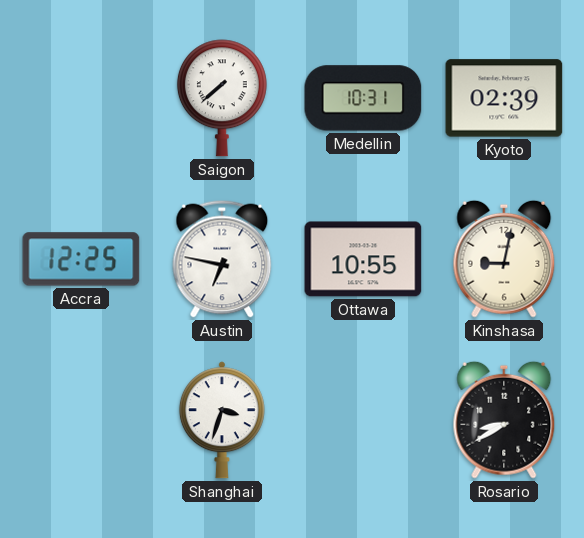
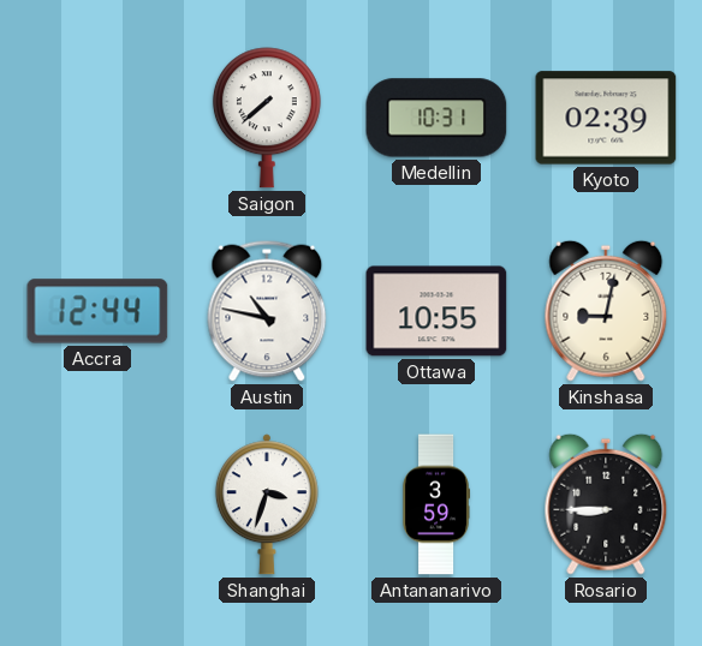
Accra: 12:25 -> 12:44
Austin: 6:47 -> 10:47
Antananarivo: none -> 3:59
Rosario: 8:40 -> 8:45
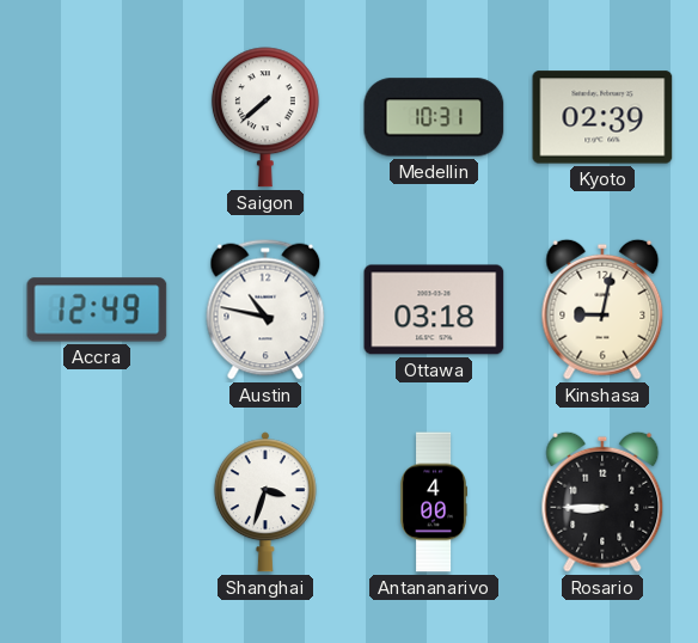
Accra: 12:44 -> 12:49
Ottawa: 10:55 -> 03:18
Antananarivo: 3:59 -> 4:00
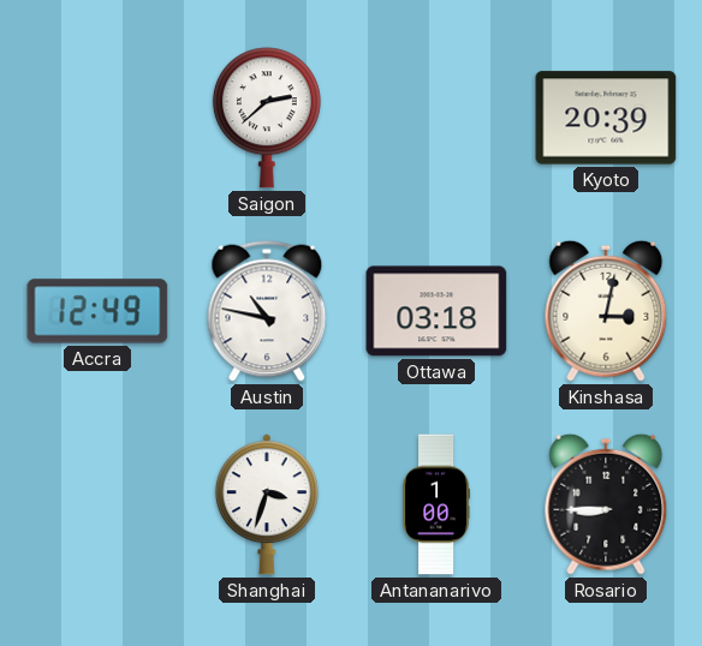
Saigon: 7:38 -> 2:38
Medellin: 10:31 -> none
Kyoto: 02:39 -> 20:39
Kinshasa: 9:02 -> 3:02
Antananarivo: 4:00 -> 1:00
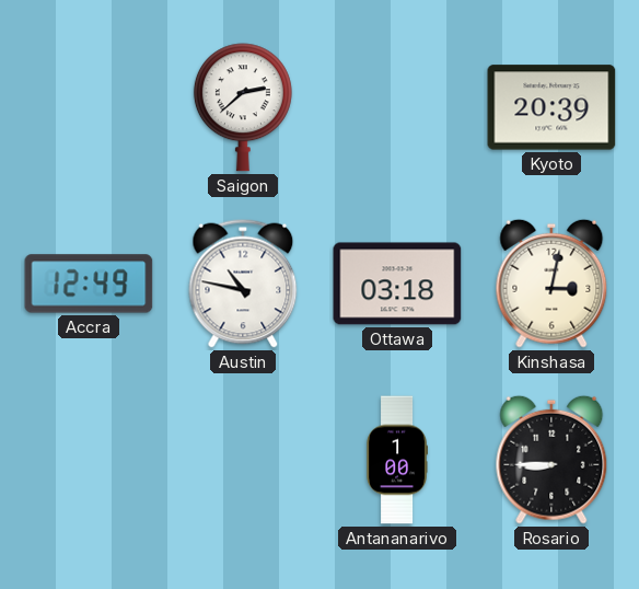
Shanghai: 3:33 -> none
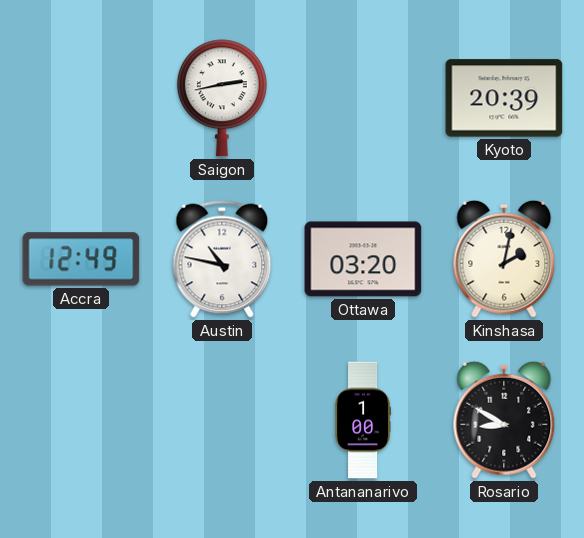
Saigon: 2:38 -> 2:43
Ottawa: 03:18 -> 03:20
Kinshasa: 3:02 -> 2:02
Rosario: 8:45 -> 8:50
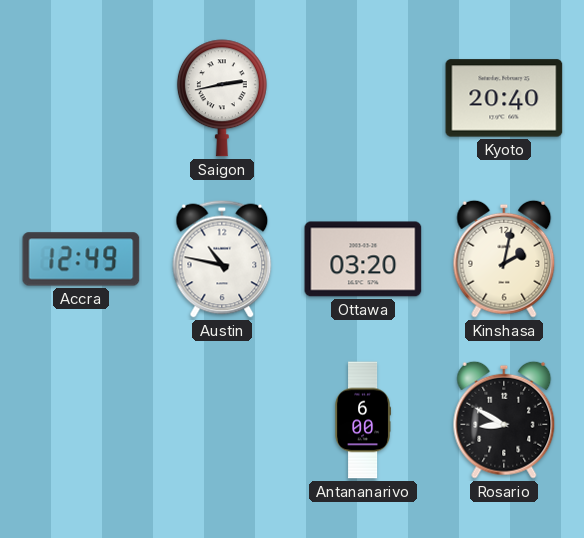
Kyoto: 20:39 -> 20:40
Antananarivo: 1:00 -> 6:00
